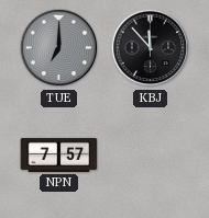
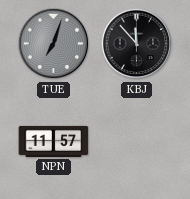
TUE: 7:00 -> 7:03
NPN: 7:57 -> 11:57
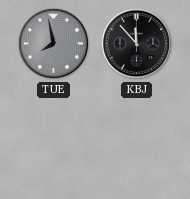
TUE: 7:03 -> 7:58
NPN: 11:57 -> none
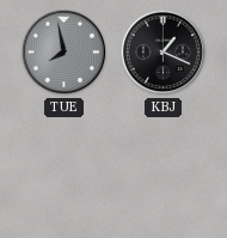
KBJ: 11:53 -> 1:19
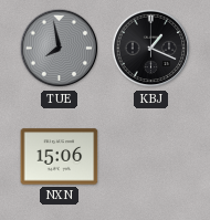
NXN: none -> 15:06
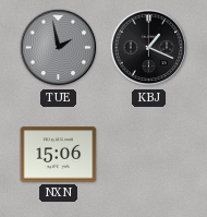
TUE: 7:58 -> 1:58
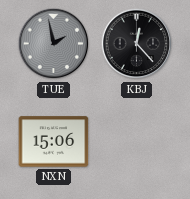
KBJ: 1:19 -> 12:23
